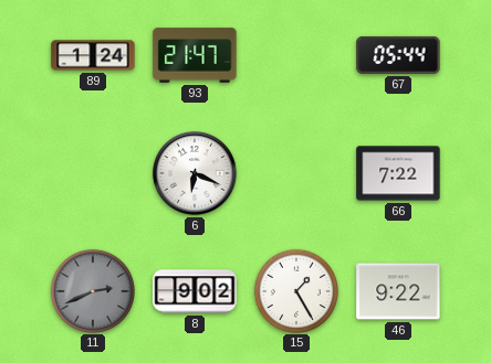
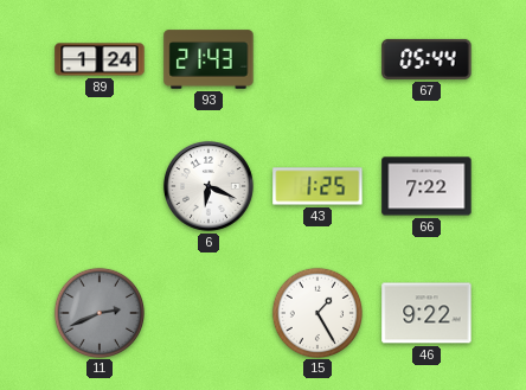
93: 21:47 -> 21:43
43: none -> 1:25
8: 9:02 -> none
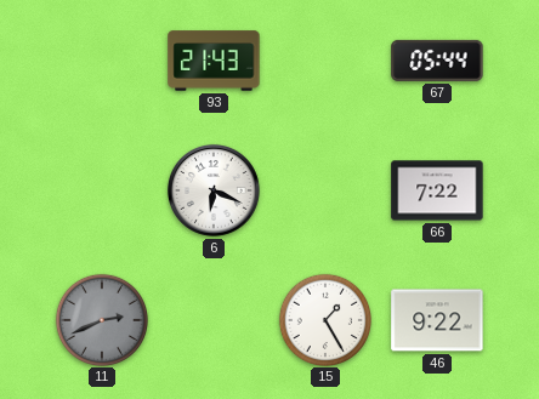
89: 1:24 -> none
43: 1:25 -> none
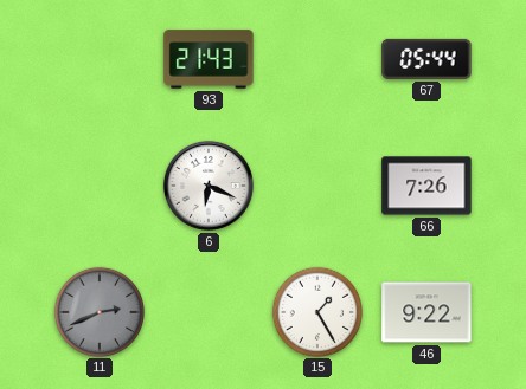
66: 7:22 -> 7:26
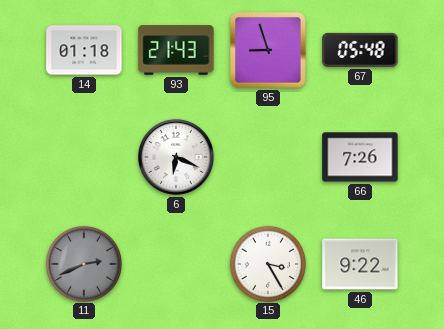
14: none -> 01:18
95: none -> 8:57
67: 05:44 -> 05:48
15: 1:25 -> 3:25
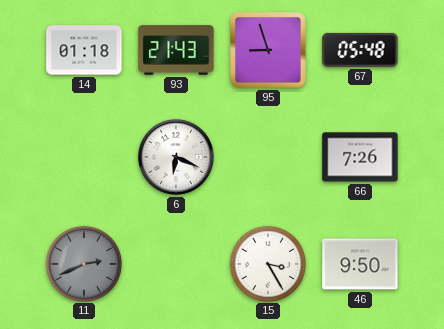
46: 9:22 -> 9:50
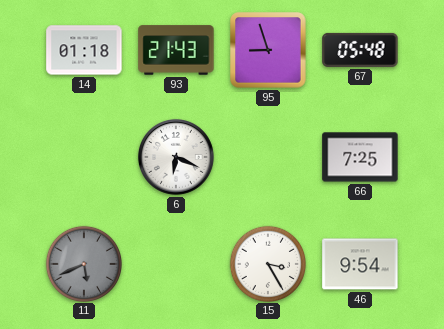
66: 7:26 -> 7:25
11: 2:41 -> 5:41
46: 9:50 -> 9:54
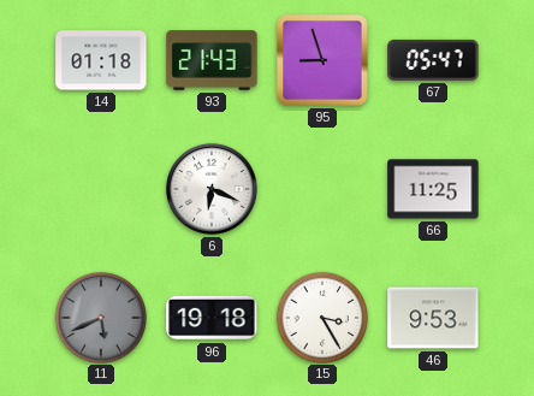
67: 05:48 -> 05:47
66: 7:25 -> 11:25
96: none -> 19:18
46: 9:54 -> 9:53
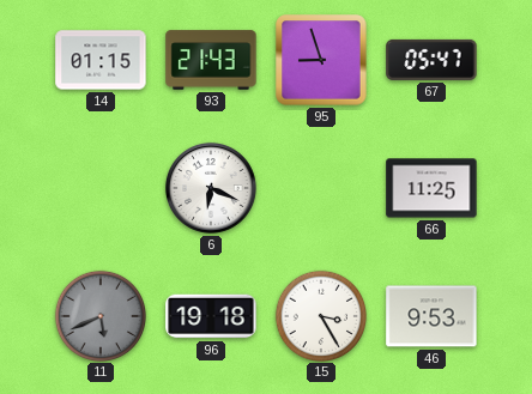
14: 01:18 -> 01:15
